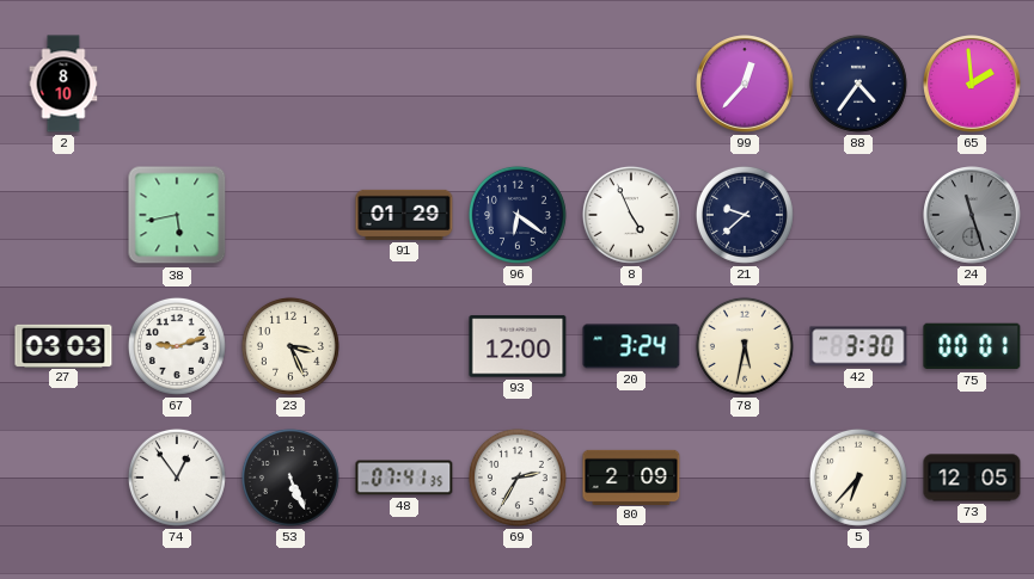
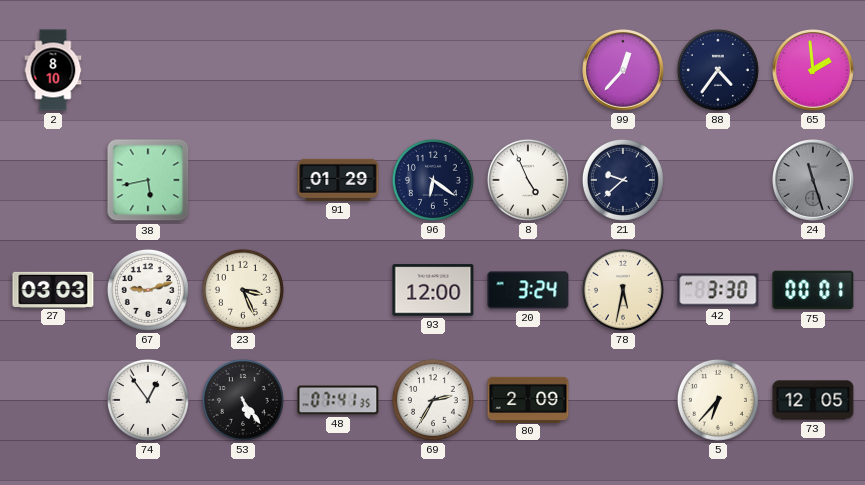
53: 5:26 -> 5:24
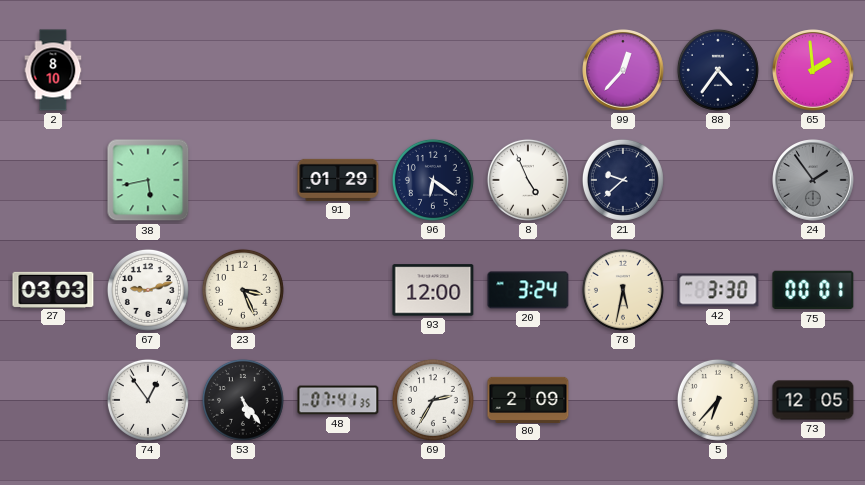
24: 11:27 -> 1:54
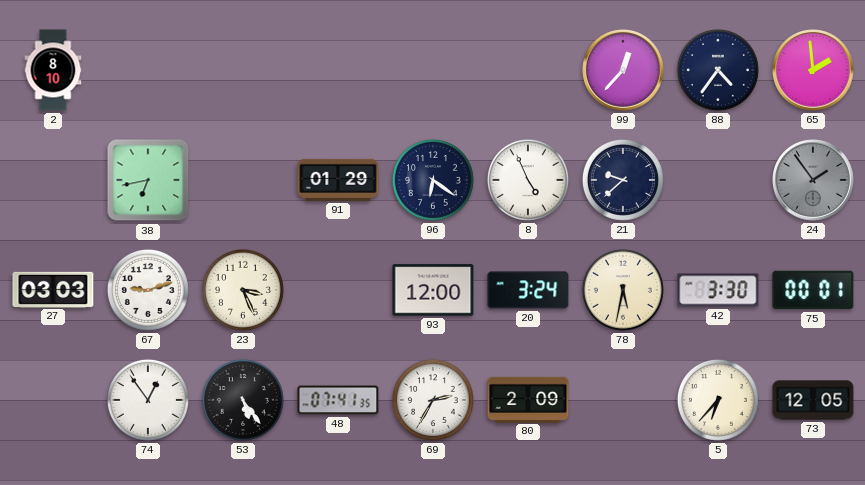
38: 5:43 -> 6:43
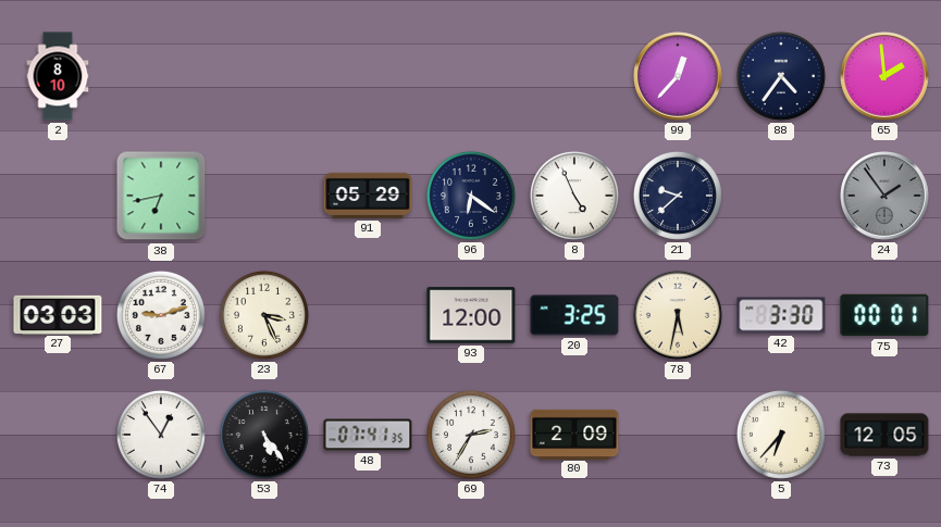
91: 01:29 -> 05:29
20: 3:24 -> 3:25
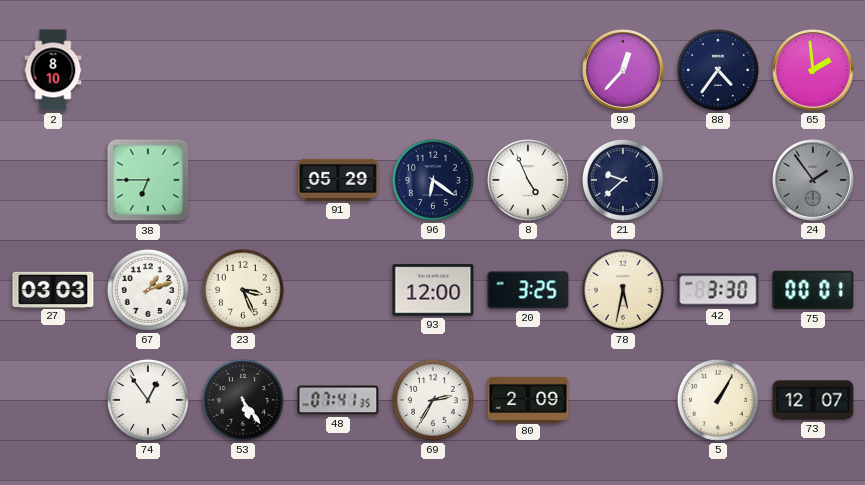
38: 6:43 -> 6:45
67: 9:12 -> 1:12
5: 6:37 -> 1:05
73: 12:05 -> 12:07
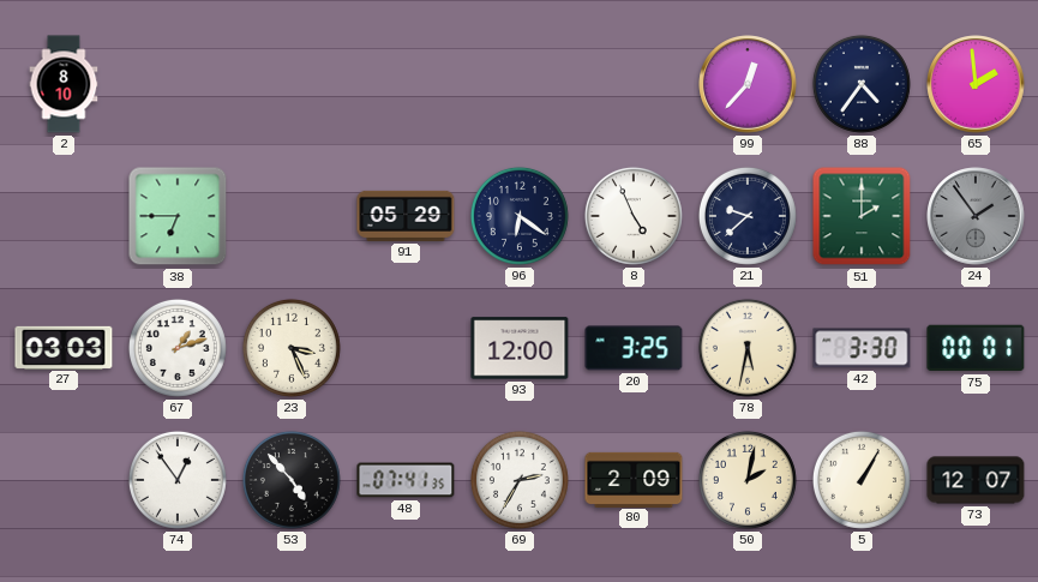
51: none -> 2:00
53: 5:24 -> 4:53
50: none -> 2:02
